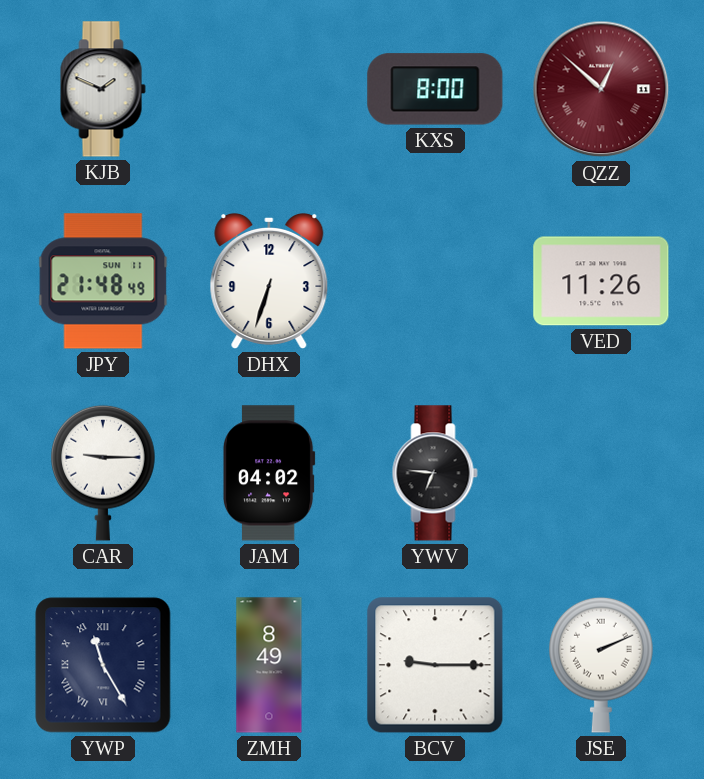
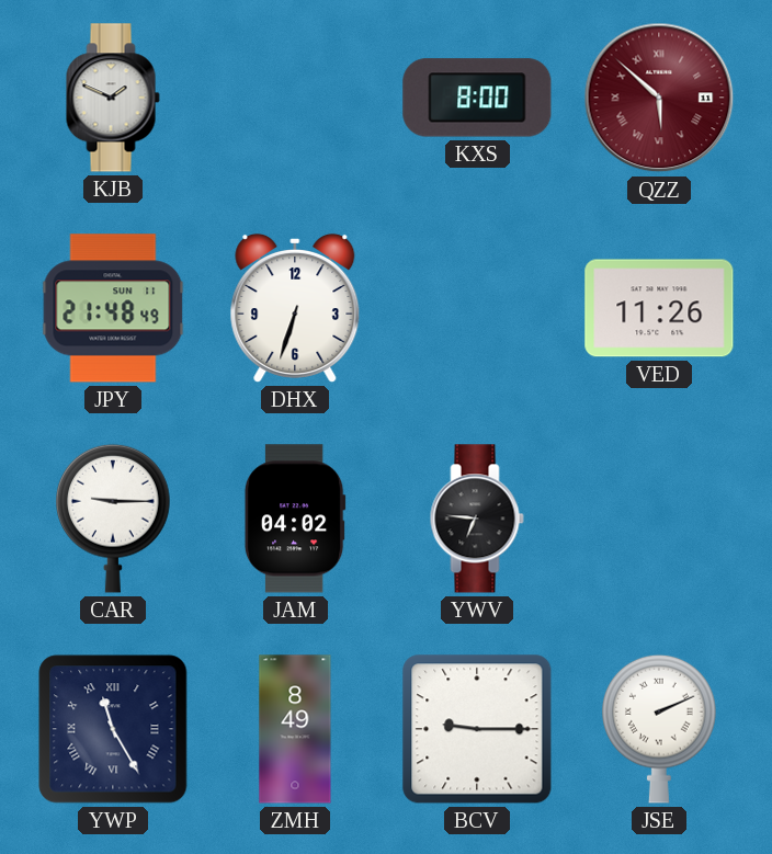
QZZ: 12:52 -> 5:52
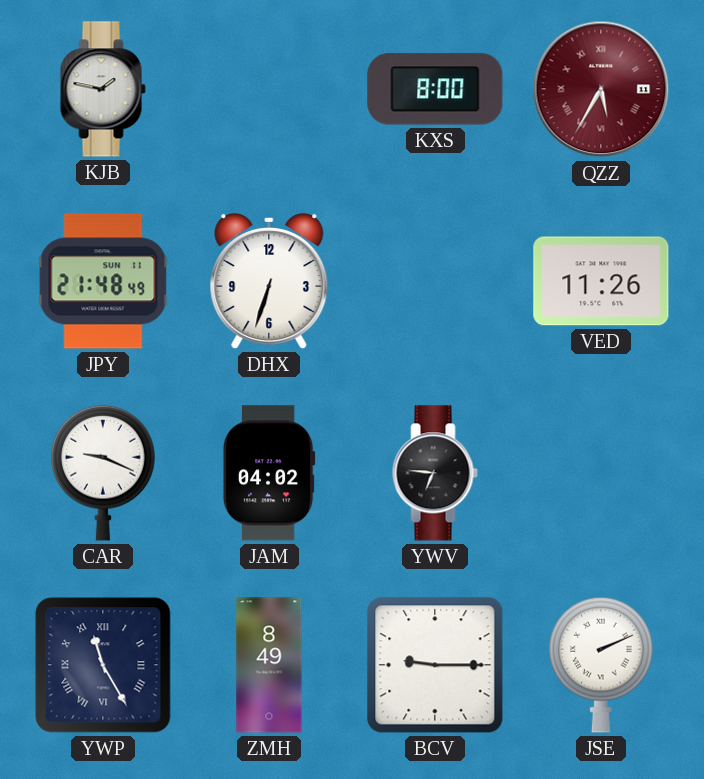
KJB: 1:49 -> 1:47
QZZ: 5:52 -> 5:35
CAR: 9:15 -> 9:19
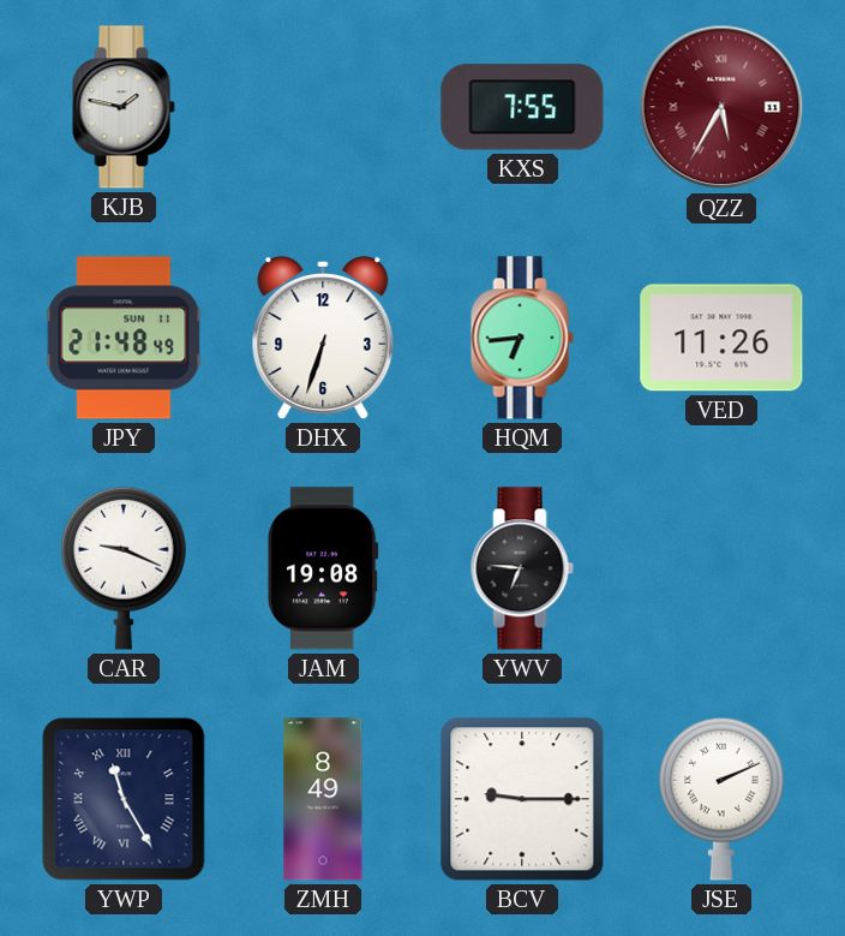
KXS: 8:00 -> 7:55
HQM: none -> 6:44
JAM: 04:02 -> 19:08
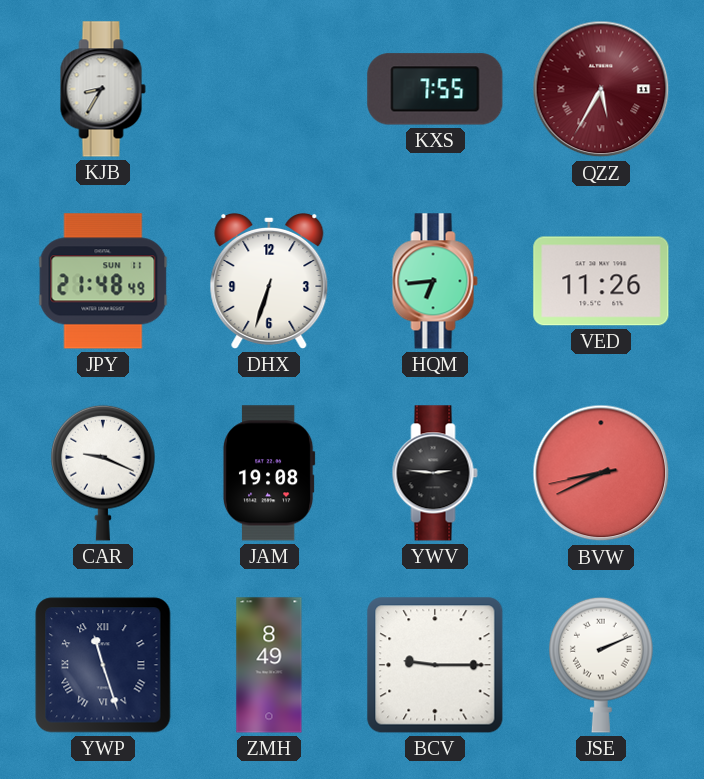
KJB: 1:47 -> 8:35
YWV: 6:46 -> 2:46
BVW: none -> 8:40
YWP: 11:25 -> 11:27
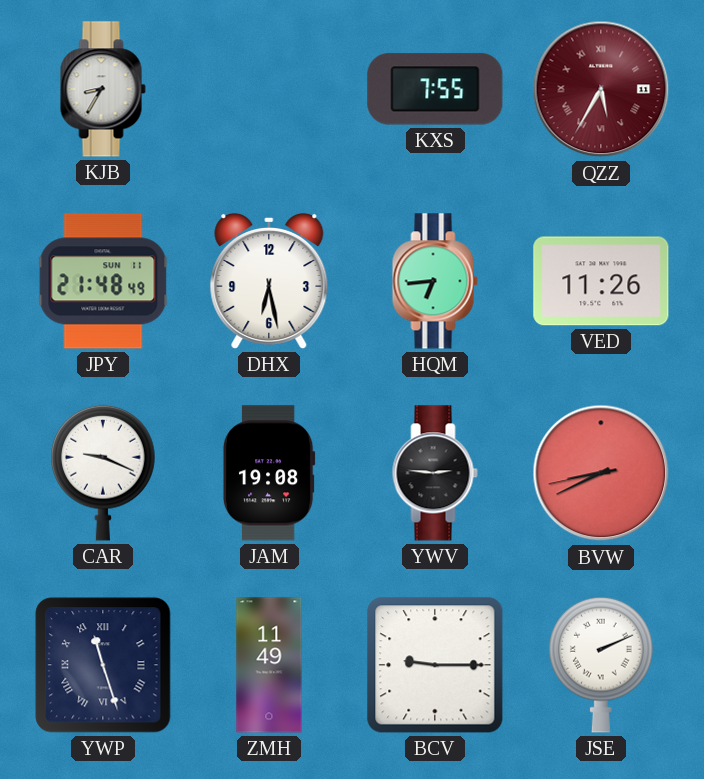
DHX: 6:33 -> 6:28
ZMH: 8:49 -> 11:49
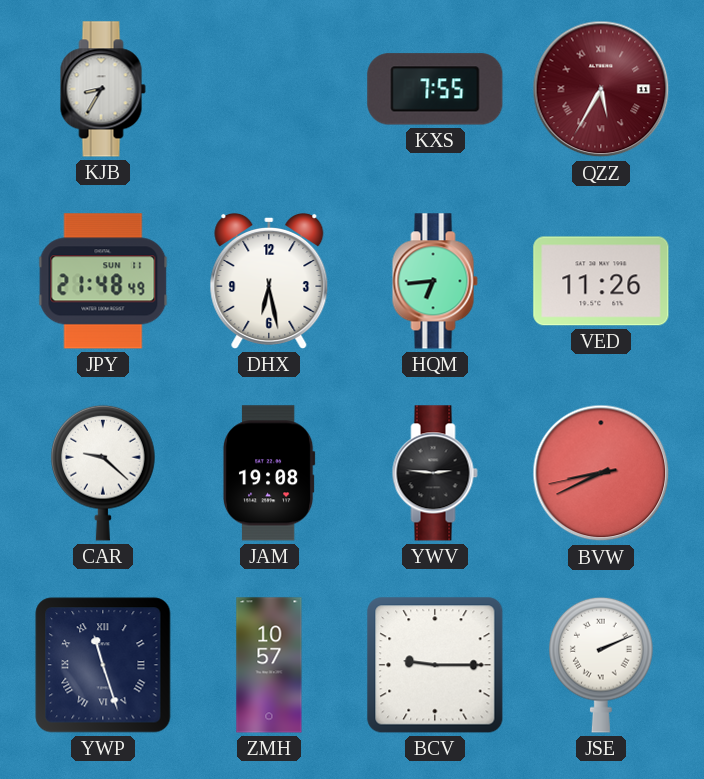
CAR: 9:19 -> 9:22
ZMH: 11:49 -> 10:57
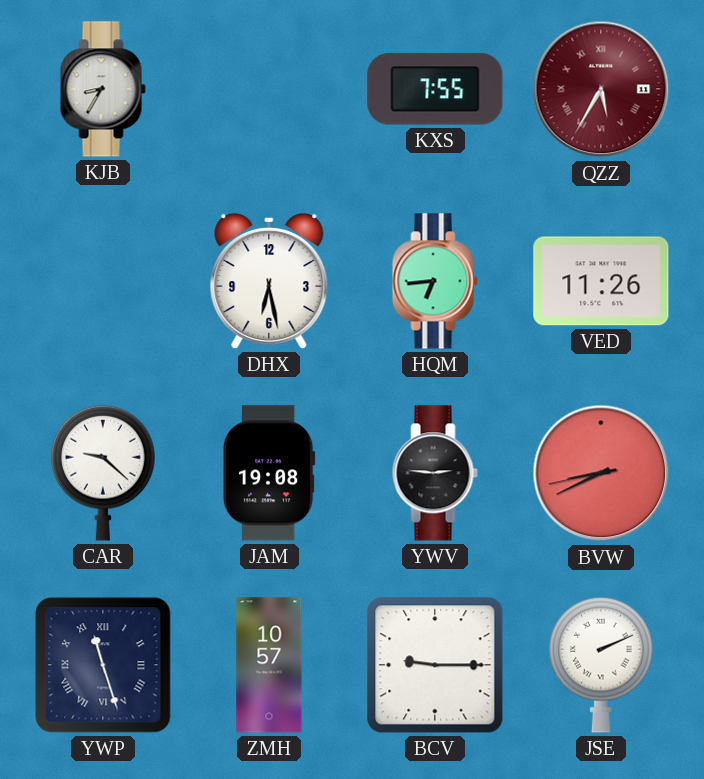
JPY: 21:48 -> none
